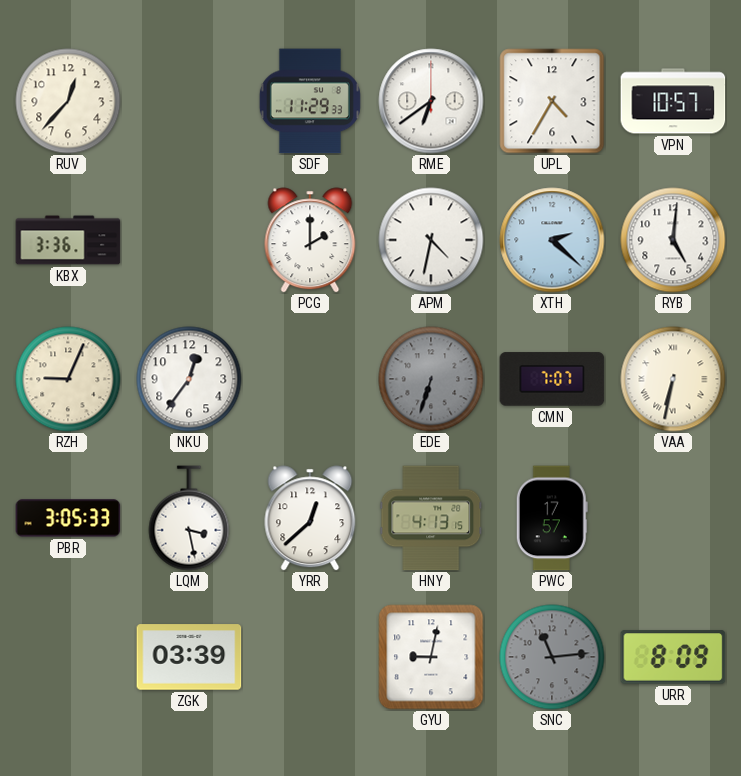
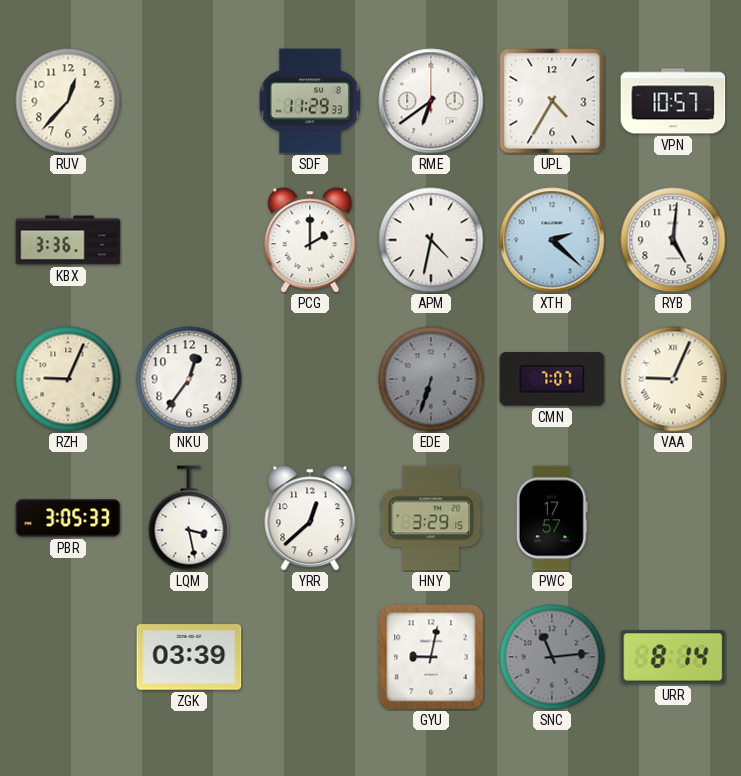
VAA: 6:32 -> 9:04
HNY: 4:13 -> 3:29
URR: 8:09 -> 8:14
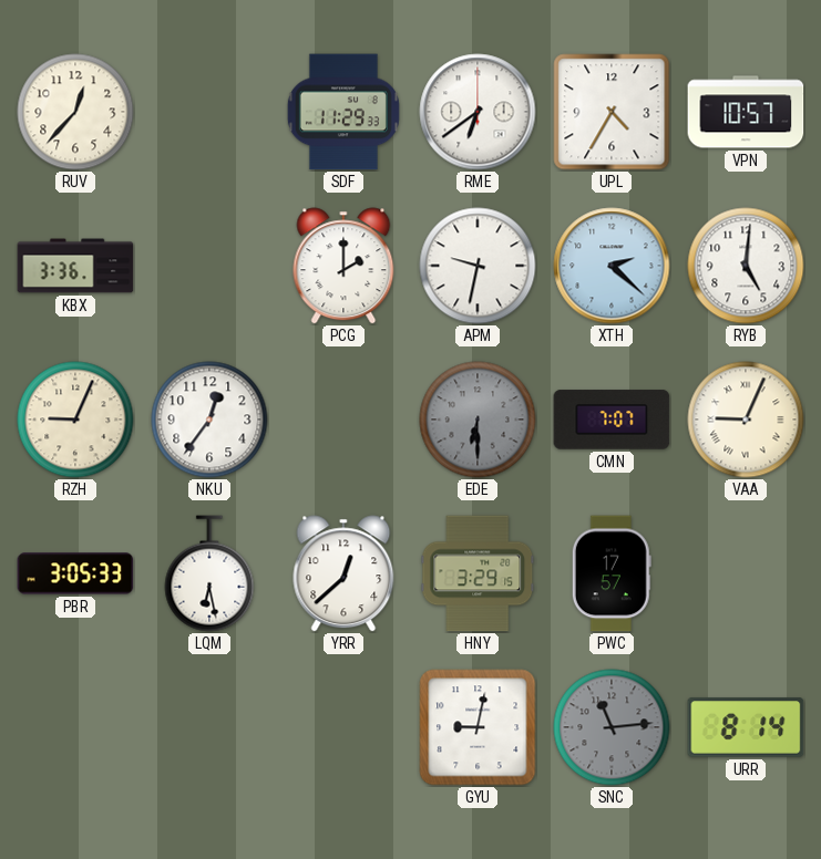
APM: 4:32 -> 9:32
EDE: 6:33 -> 6:30
LQM: 3:28 -> 6:28
ZGK: 03:39 -> none
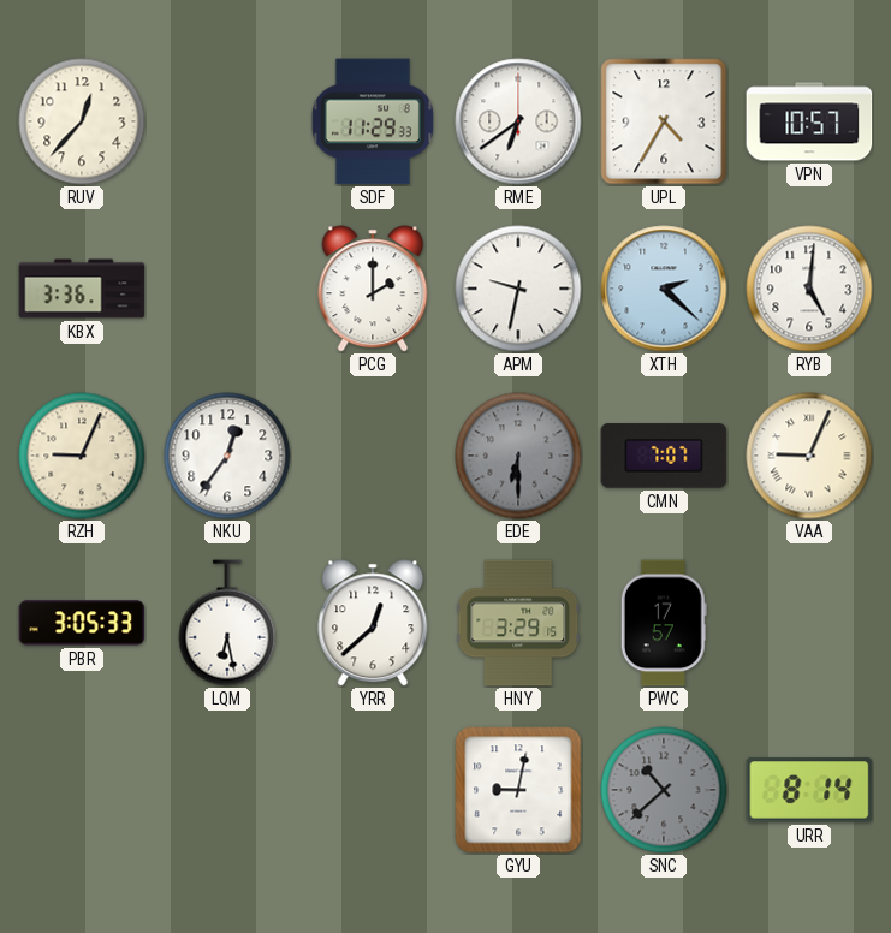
SNC: 11:14 -> 10:38
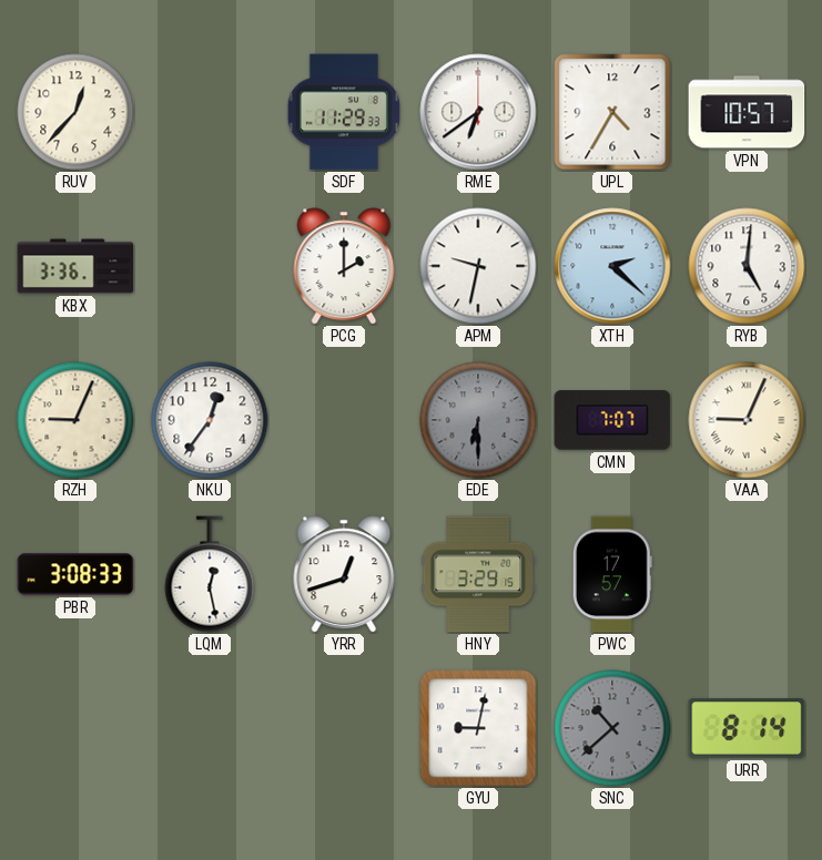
PBR: 3:05 -> 3:08
LQM: 6:28 -> 12:28
YRR: 12:38 -> 12:42
